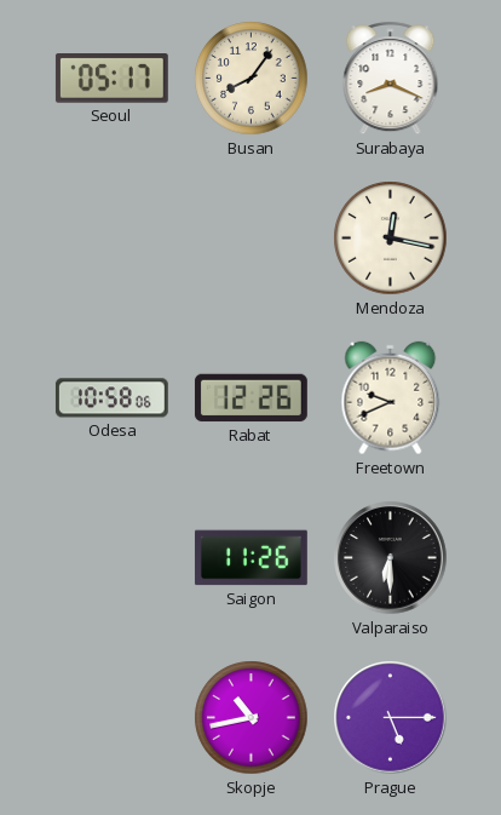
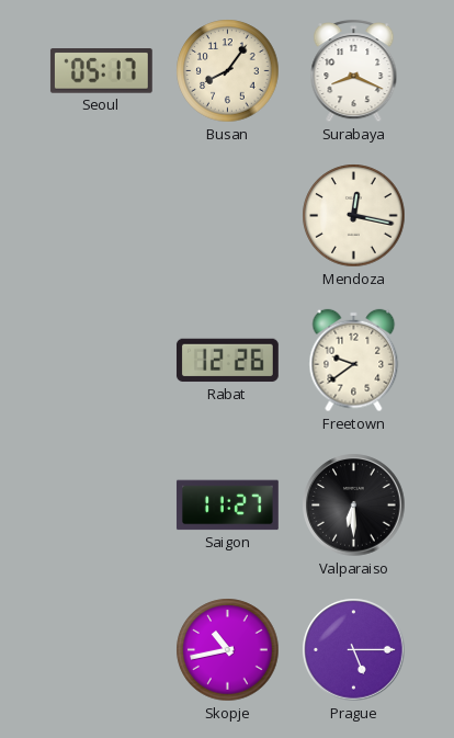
Odesa: 10:58 -> none
Freetown: 9:41 -> 9:39
Saigon: 11:26 -> 11:27
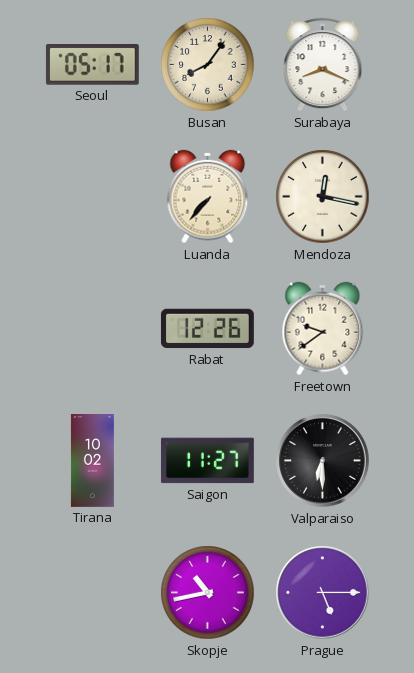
Luanda: none -> 7:37
Tirana: none -> 10:02
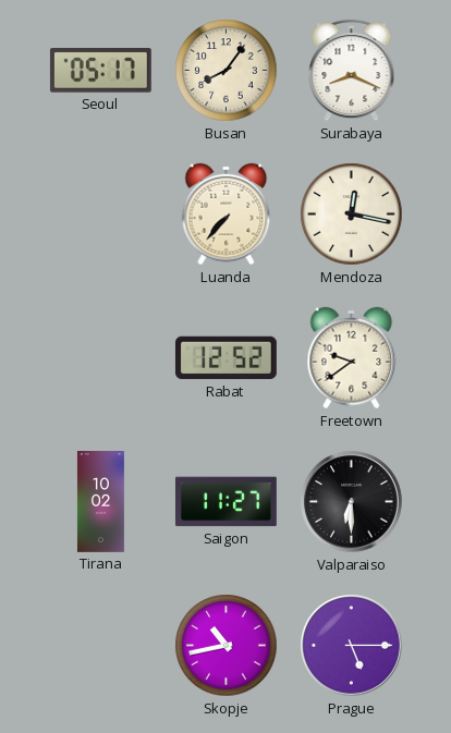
Rabat: 12:26 -> 12:52
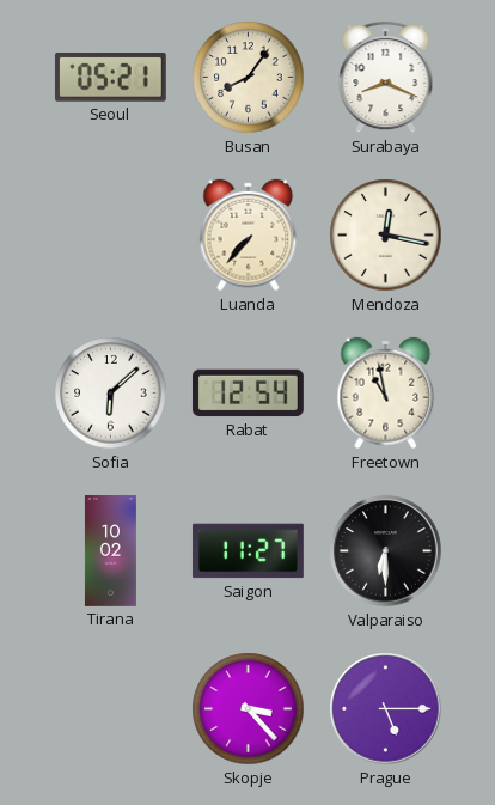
Seoul: 05:17 -> 05:21
Sofia: none -> 6:08
Rabat: 12:52 -> 12:54
Freetown: 9:39 -> 10:58
Skopje: 10:43 -> 3:23
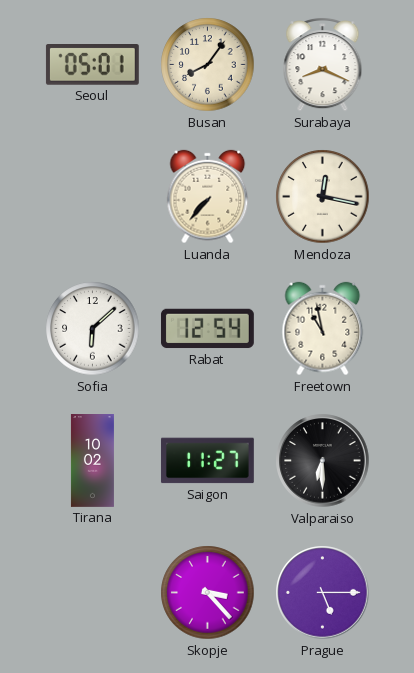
Seoul: 05:21 -> 05:01
